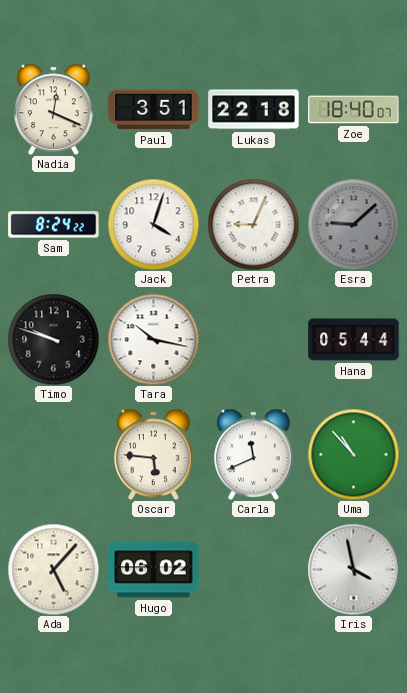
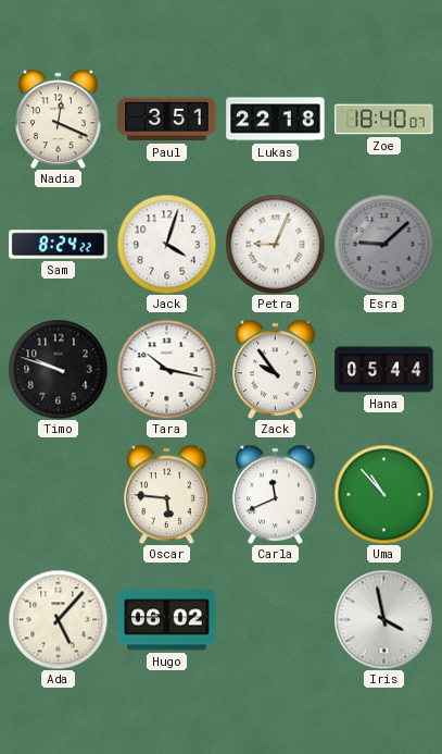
Zack: none -> 9:54
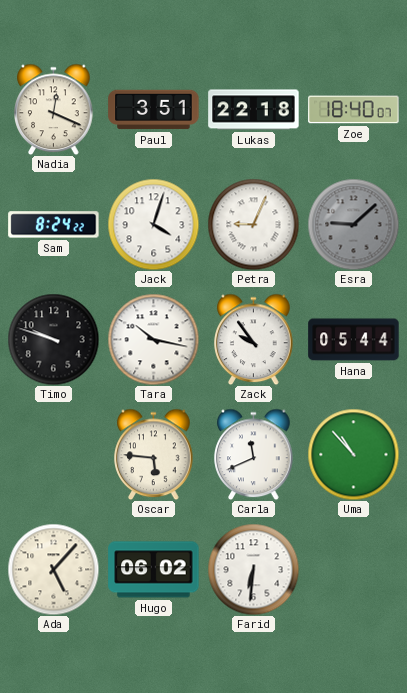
Farid: none -> 6:31
Iris: 3:58 -> none
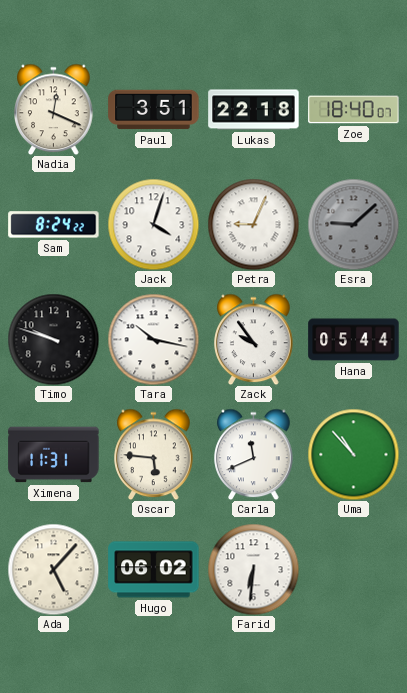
Ximena: none -> 11:31
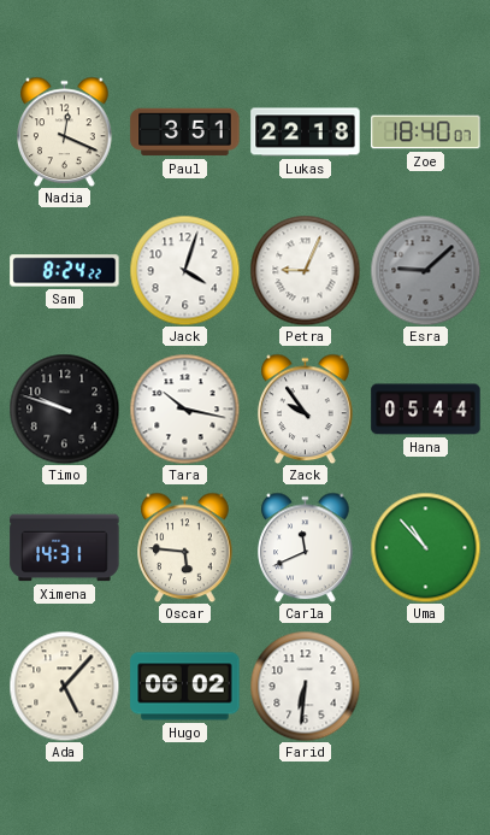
Ximena: 11:31 -> 14:31
